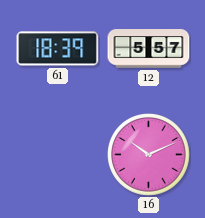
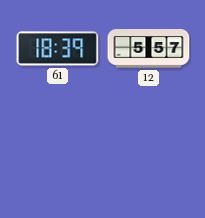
16: 10:11 -> none
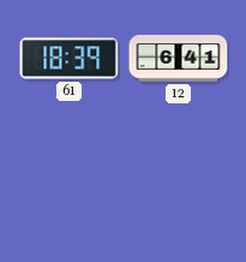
12: 5:57 -> 6:41
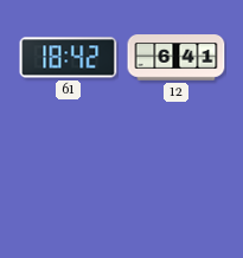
61: 18:39 -> 18:42
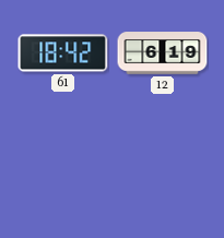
12: 6:41 -> 6:19
